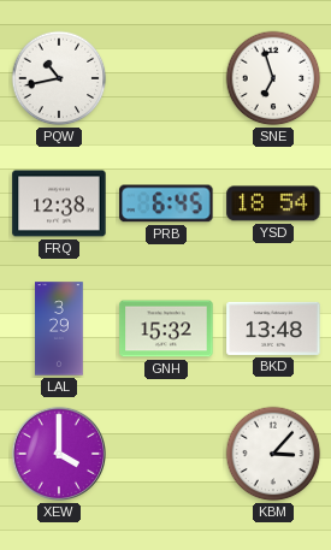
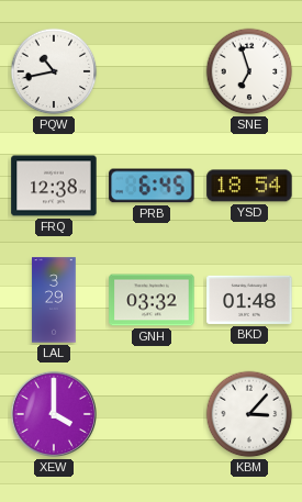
GNH: 15:32 -> 03:32
BKD: 13:48 -> 01:48
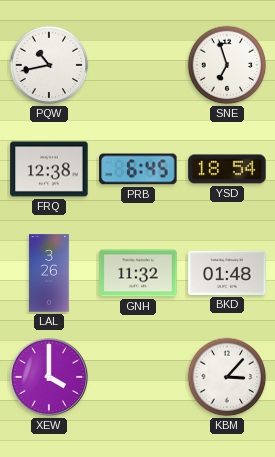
LAL: 3:29 -> 3:26
GNH: 03:32 -> 11:32
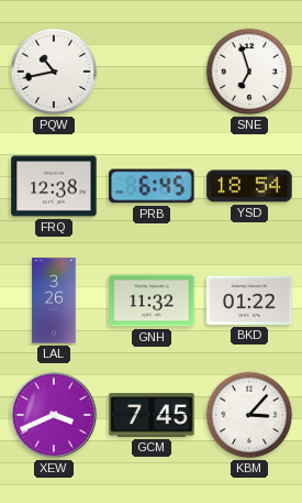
BKD: 01:48 -> 01:22
XEW: 4:00 -> 3:41
GCM: none -> 7:45
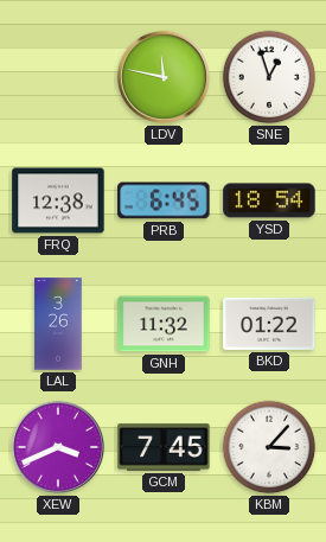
PQW: 10:43 -> none
LDV: none -> 11:47
SNE: 6:57 -> 12:57
